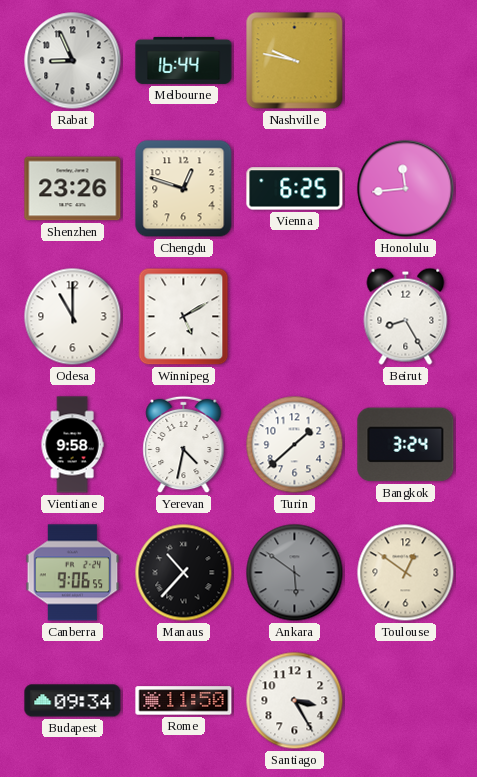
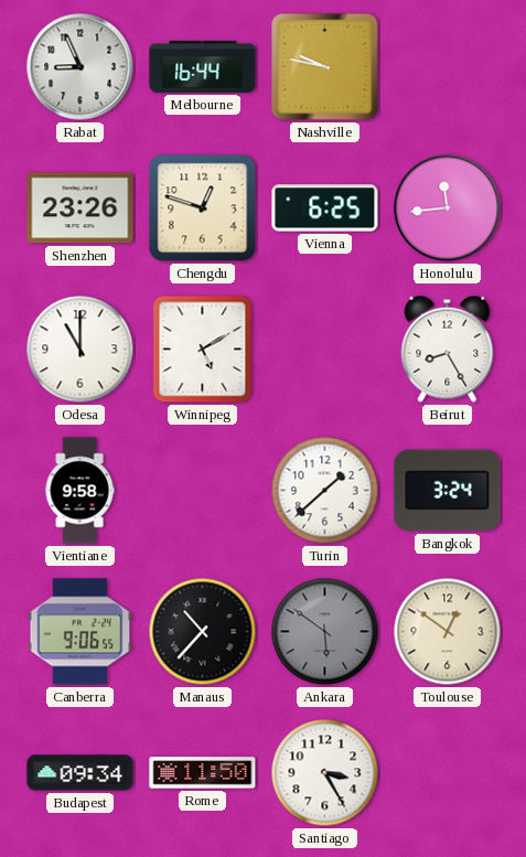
Yerevan: 4:32 -> none
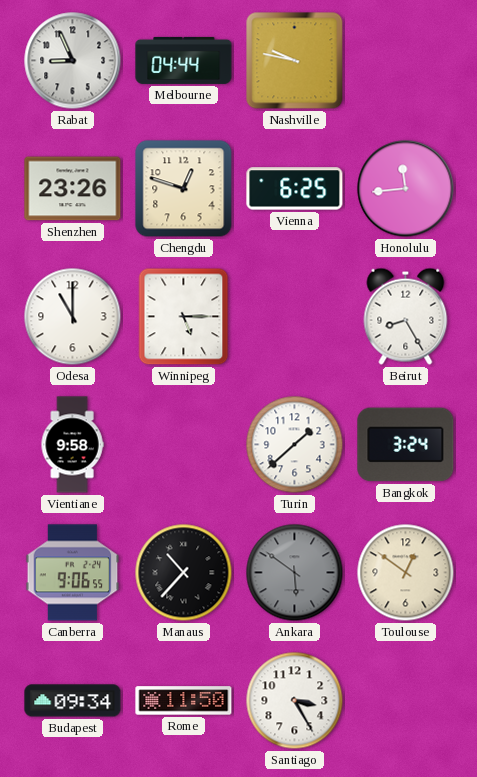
Melbourne: 16:44 -> 04:44
Winnipeg: 5:10 -> 5:15
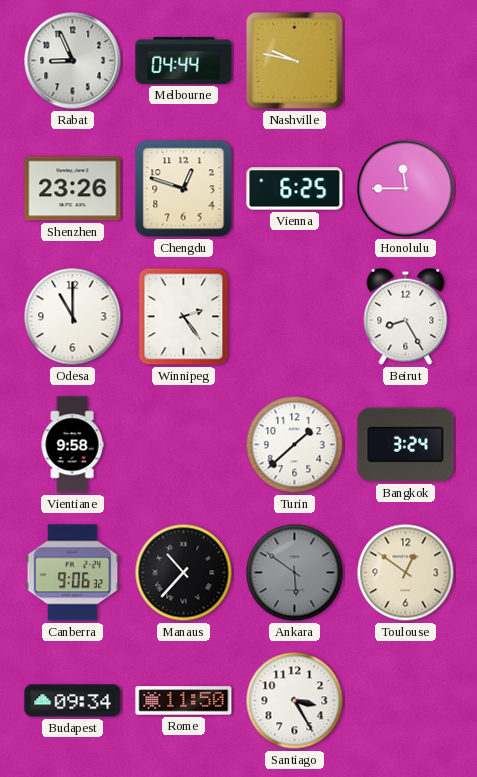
Honolulu: 11:44 -> 11:45
Winnipeg: 5:15 -> 2:24
Canberra: 9:06:55 -> 9:06:32
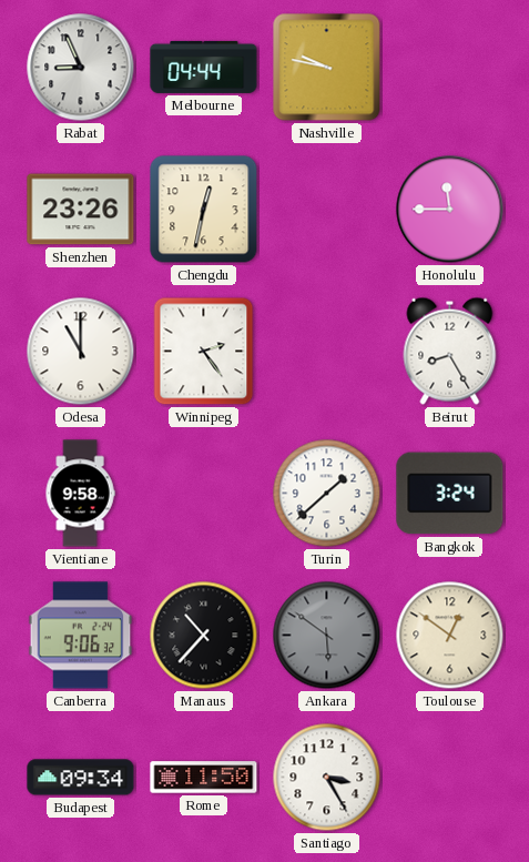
Chengdu: 12:48 -> 12:32
Vienna: 6:25 -> none
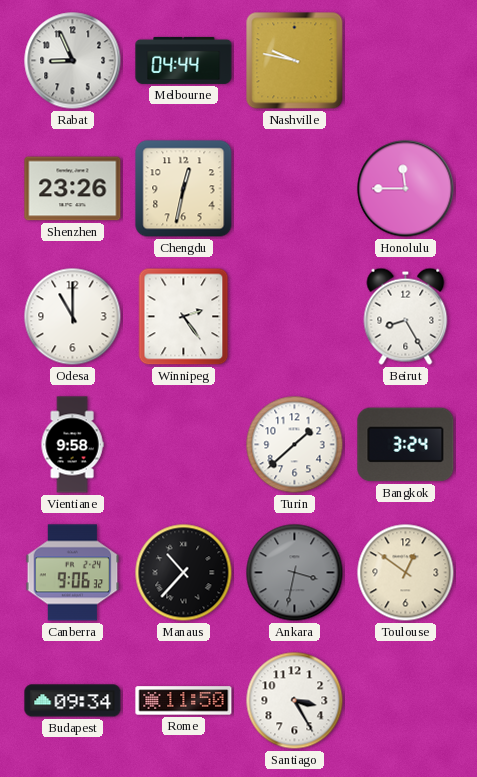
Ankara: 5:51 -> 3:32
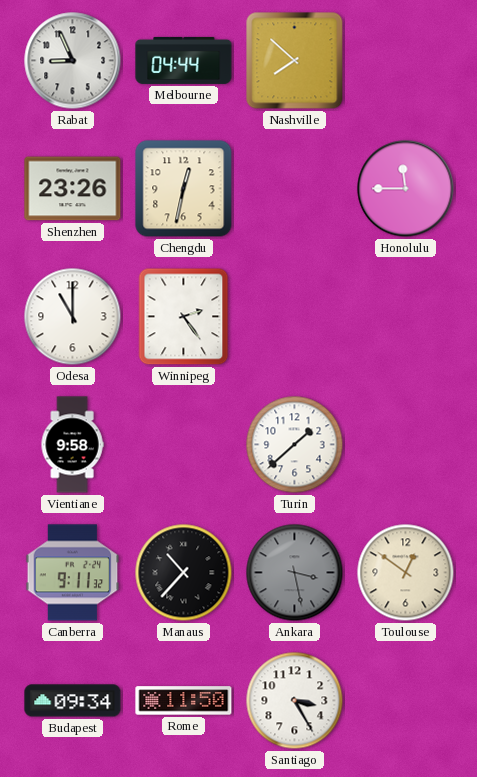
Nashville: 9:47 -> 7:52
Beirut: 8:25 -> none
Bangkok: 3:24 -> none
Canberra: 9:06 -> 9:11
Ankara: 3:32 -> 3:28
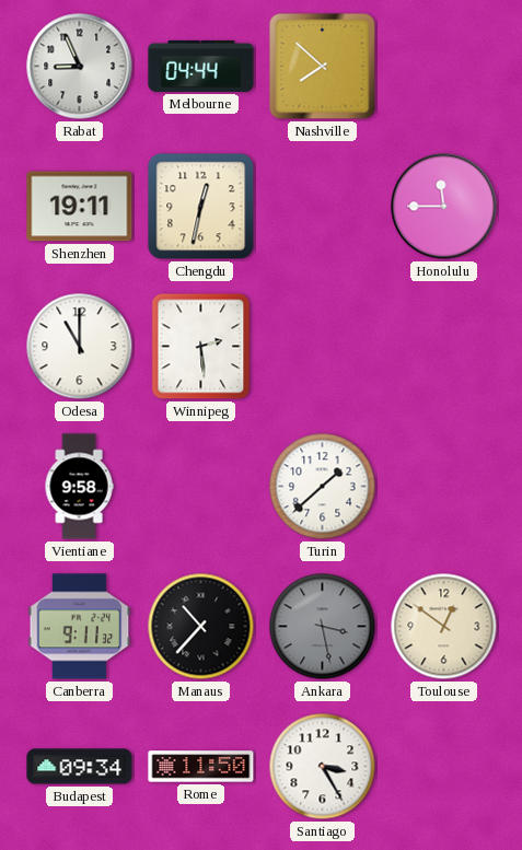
Shenzhen: 23:26 -> 19:11
Winnipeg: 2:24 -> 2:29
